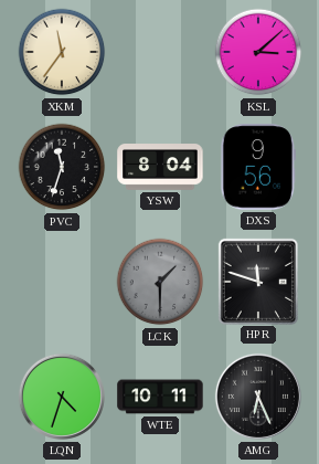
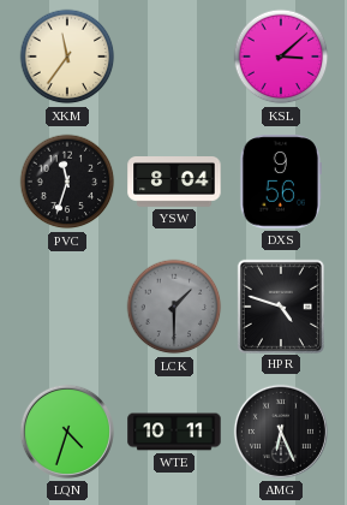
HPR: 11:48 -> 4:48
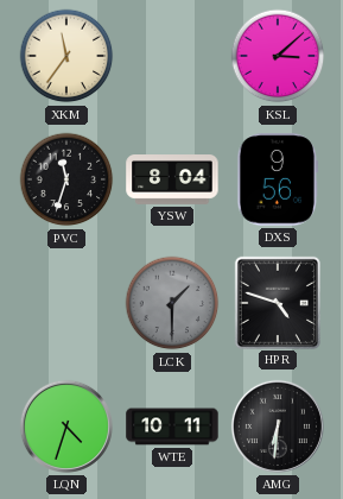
AMG: 6:26 -> 6:31
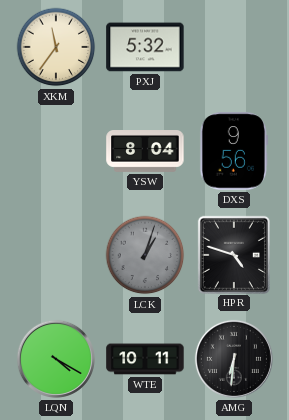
PXJ: none -> 5:32
KSL: 3:08 -> none
PVC: 11:33 -> none
LCK: 1:30 -> 1:03
LQN: 4:33 -> 4:20
